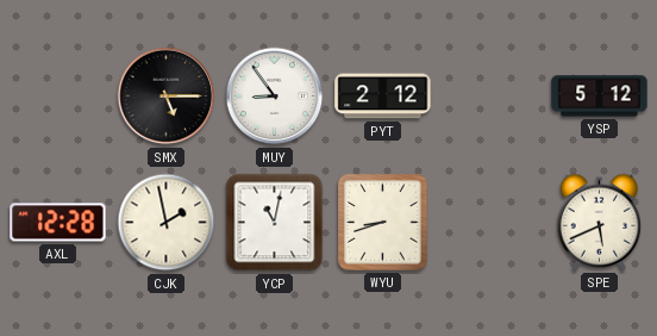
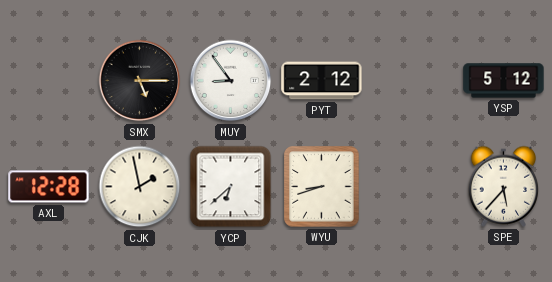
YCP: 11:02 -> 6:38
SPE: 5:41 -> 5:37
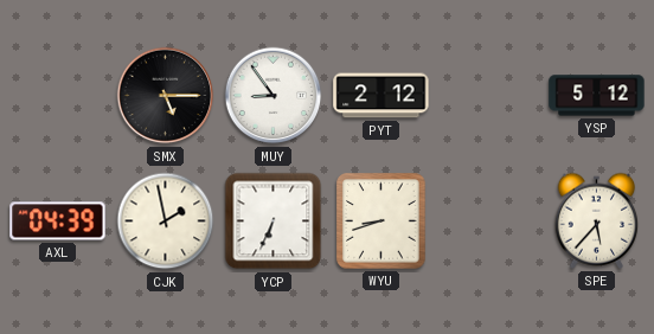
AXL: 12:28 -> 04:39
YCP: 6:38 -> 6:34
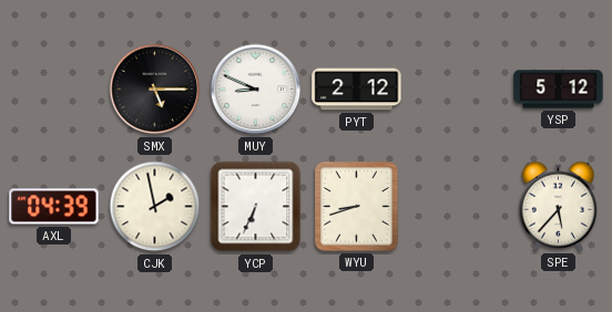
MUY: 8:54 -> 8:49
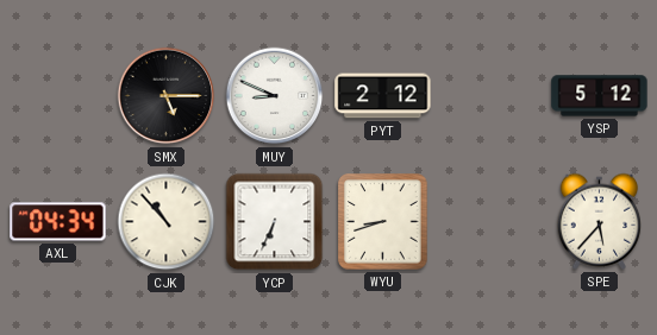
AXL: 04:39 -> 04:34
CJK: 1:58 -> 10:53
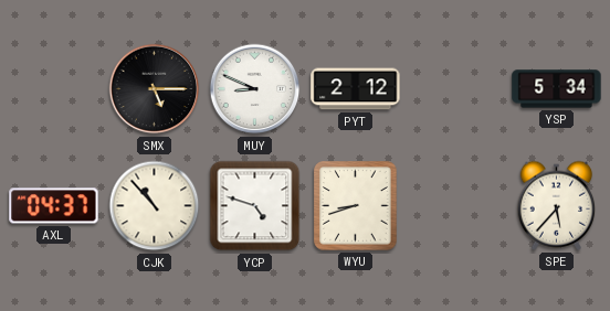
YSP: 5:12 -> 5:34
AXL: 04:34 -> 04:37
YCP: 6:34 -> 4:48
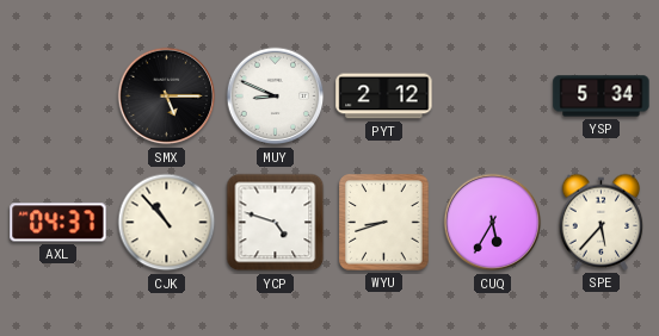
CUQ: none -> 5:35
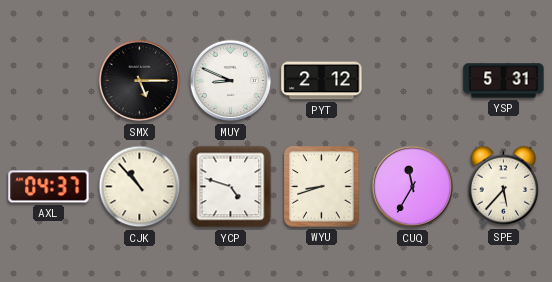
YSP: 5:34 -> 5:31
CUQ: 5:35 -> 11:35
